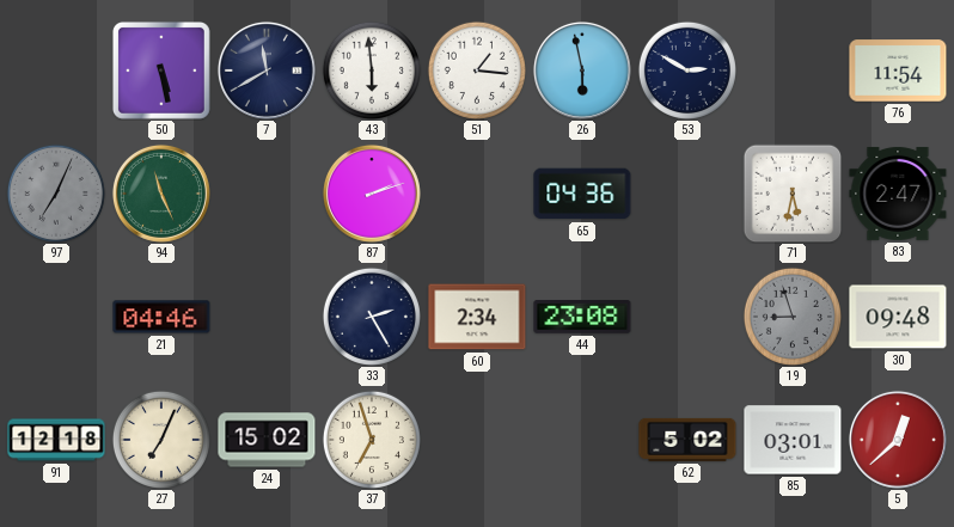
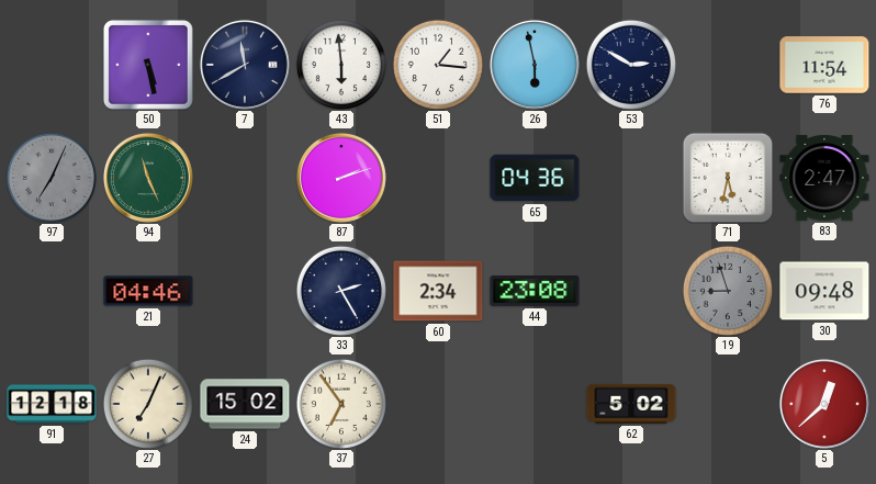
37: 6:57 -> 6:54
85: 03:01 -> none
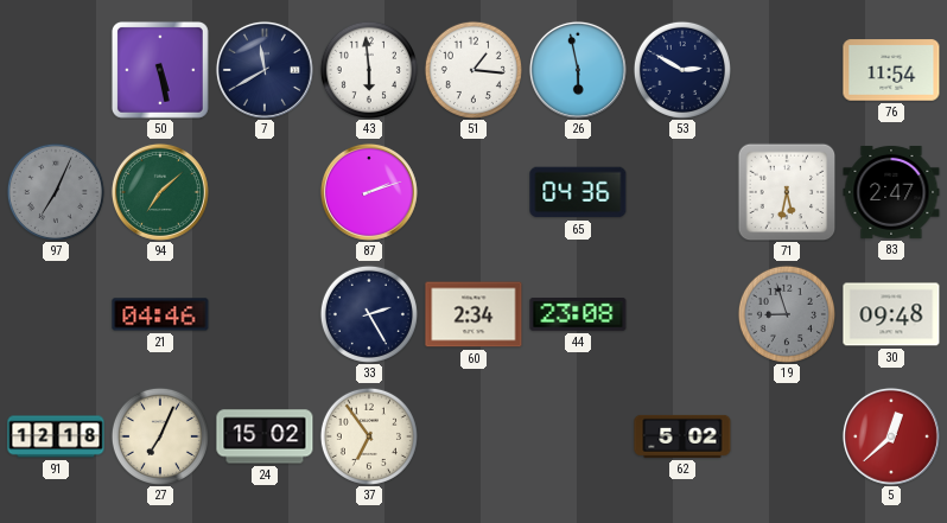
94: 11:26 -> 7:08
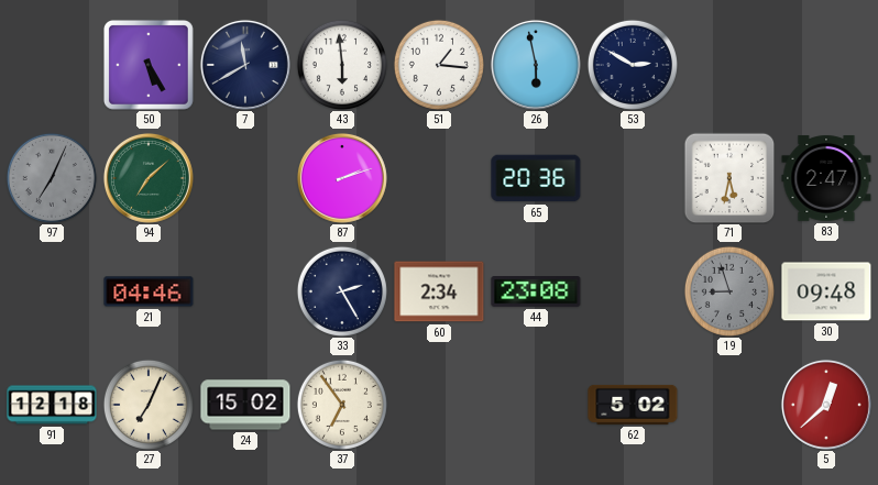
50: 5:28 -> 5:25
76: 11:54 -> none
65: 04:36 -> 20:36
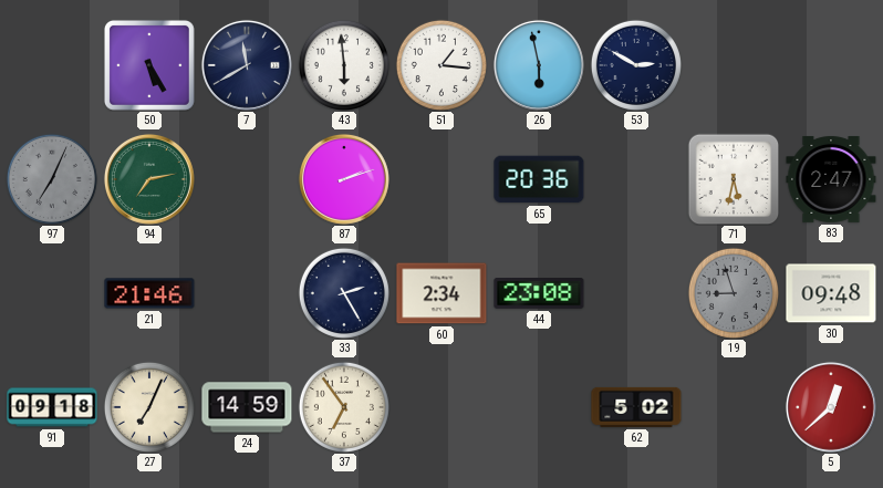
94: 7:08 -> 7:13
21: 04:46 -> 21:46
91: 12:18 -> 09:18
24: 15:02 -> 14:59
